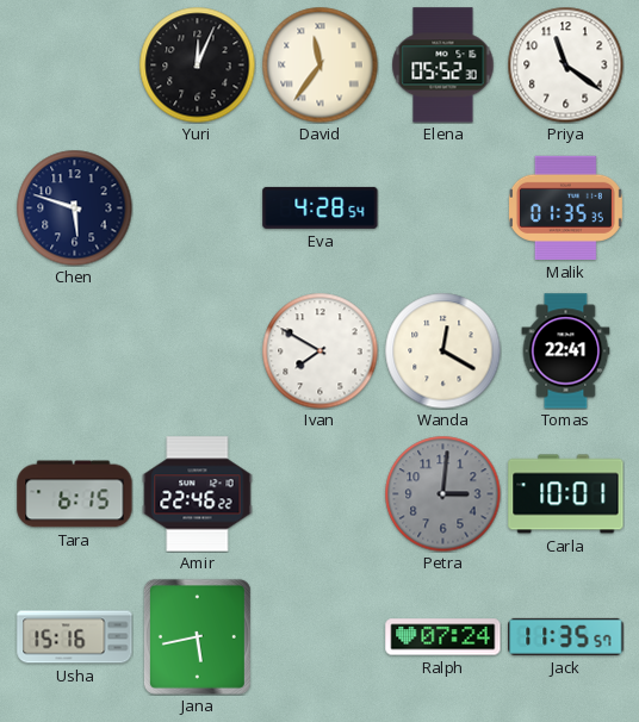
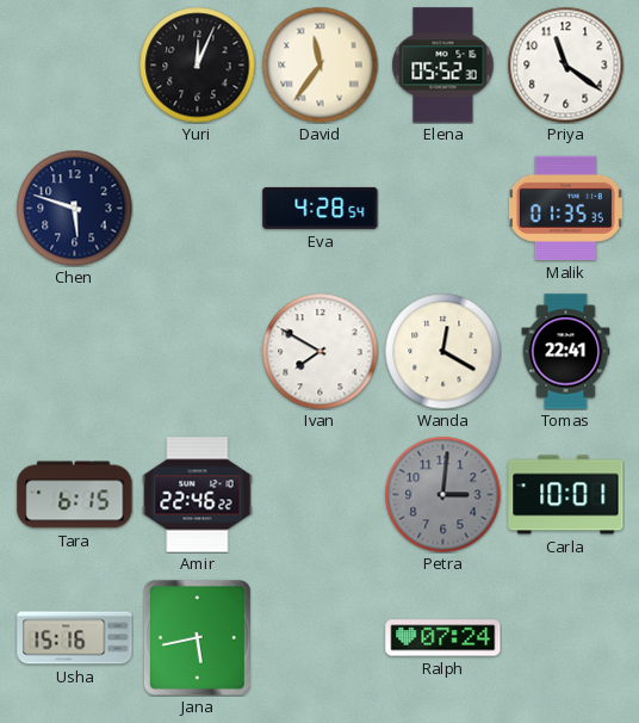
Jack: 11:35 -> none
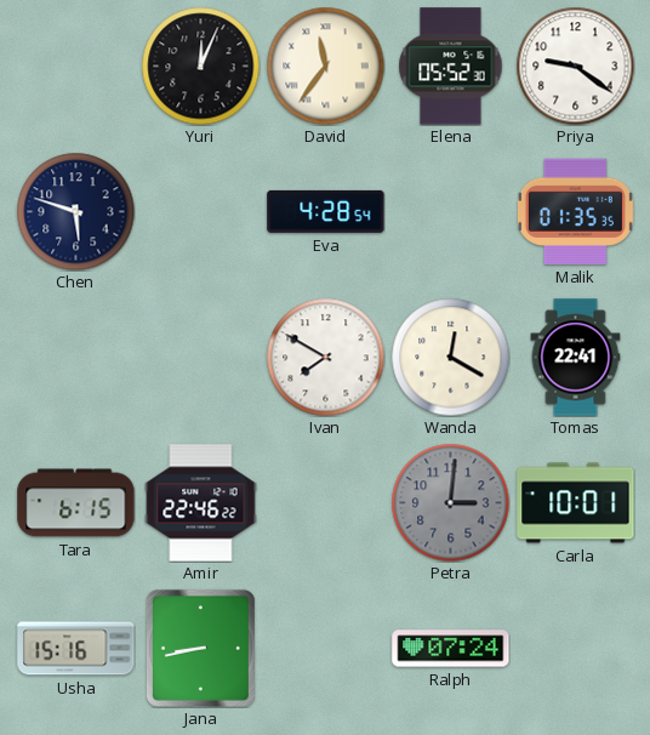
Priya: 11:21 -> 9:21
Jana: 5:43 -> 8:43
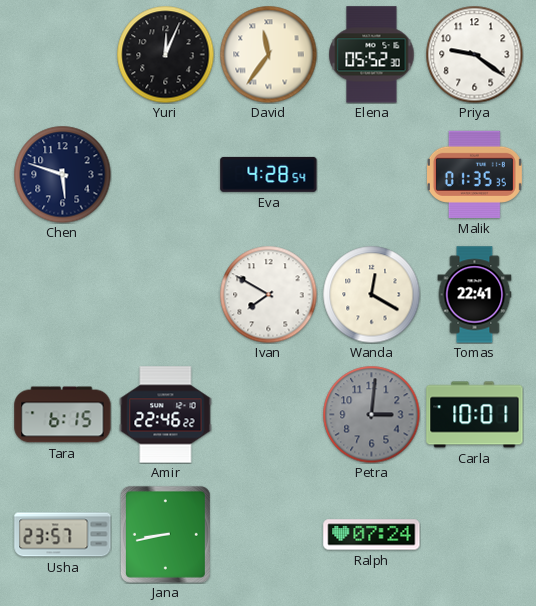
Usha: 15:16 -> 23:57
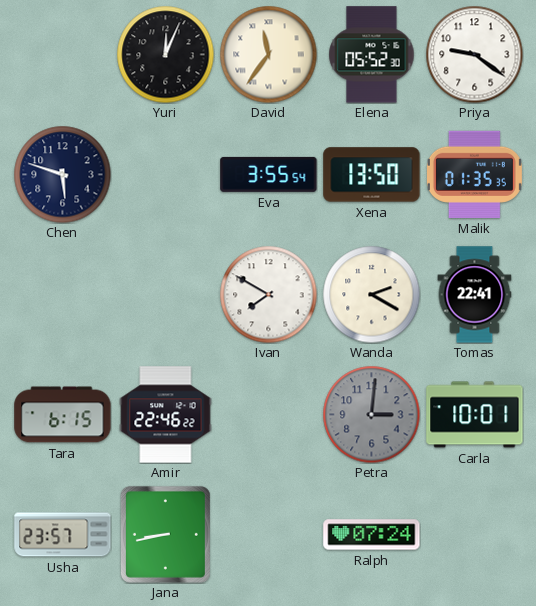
Eva: 4:28 -> 3:55
Xena: none -> 13:50
Wanda: 12:20 -> 2:20
